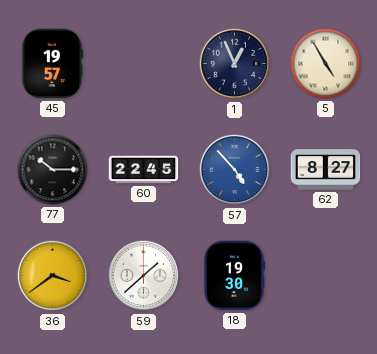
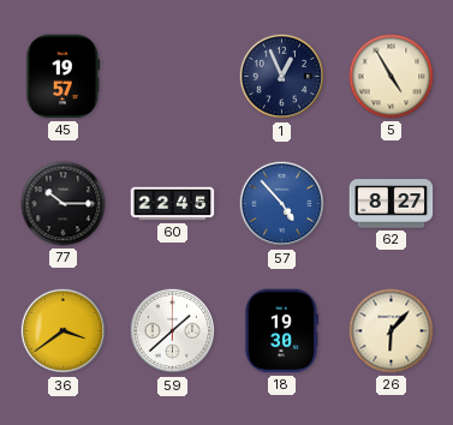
26: none -> 6:07
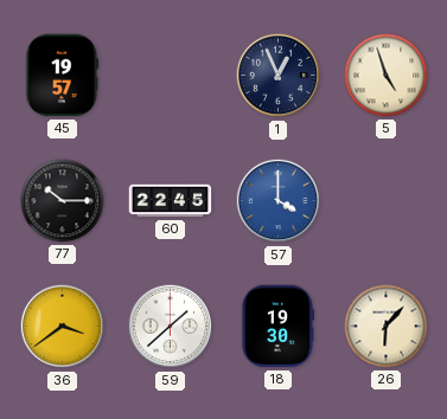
5: 4:55 -> 4:57
57: 4:53 -> 4:00
62: 8:27 -> none
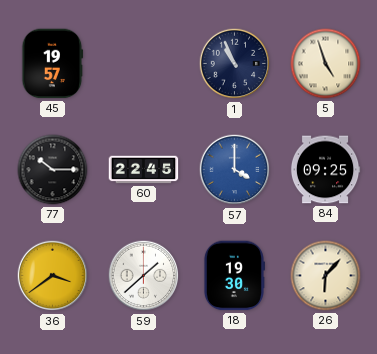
1: 12:56 -> 10:56
84: none -> 09:25
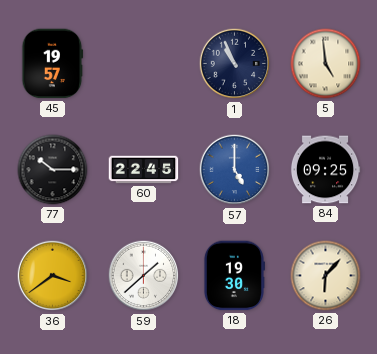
5: 4:57 -> 4:59
57: 4:00 -> 5:00
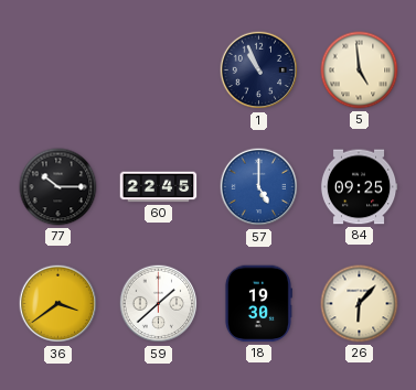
45: 19:57 -> none
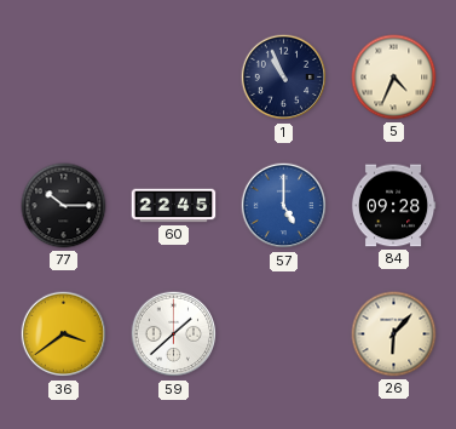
5: 4:59 -> 4:34
84: 09:25 -> 09:28
18: 19:30 -> none
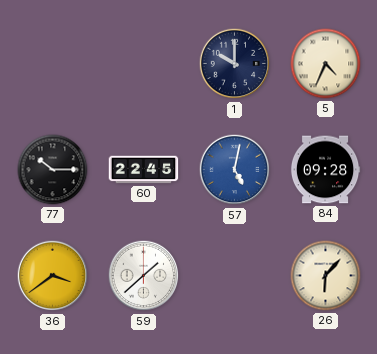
1: 10:56 -> 10:00
57: 5:00 -> 5:02
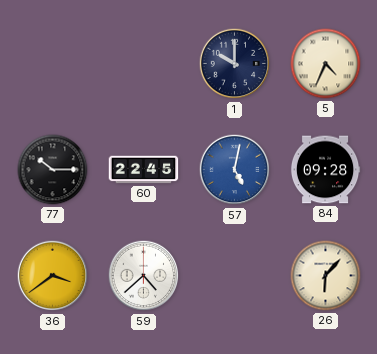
59: 1:38 -> 4:38
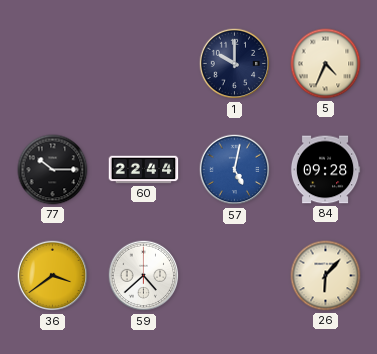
60: 22:45 -> 22:44
